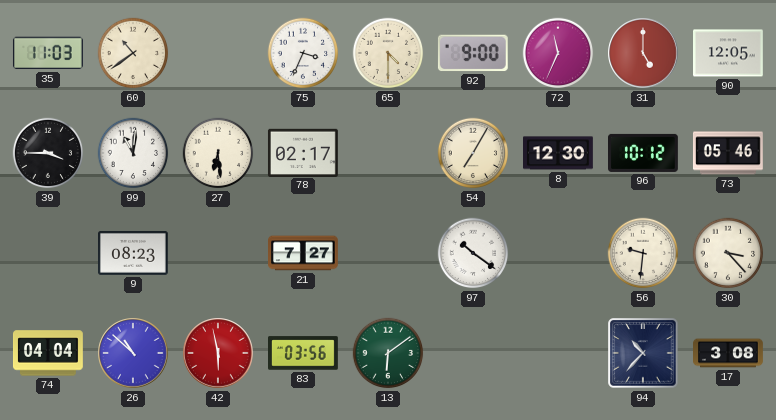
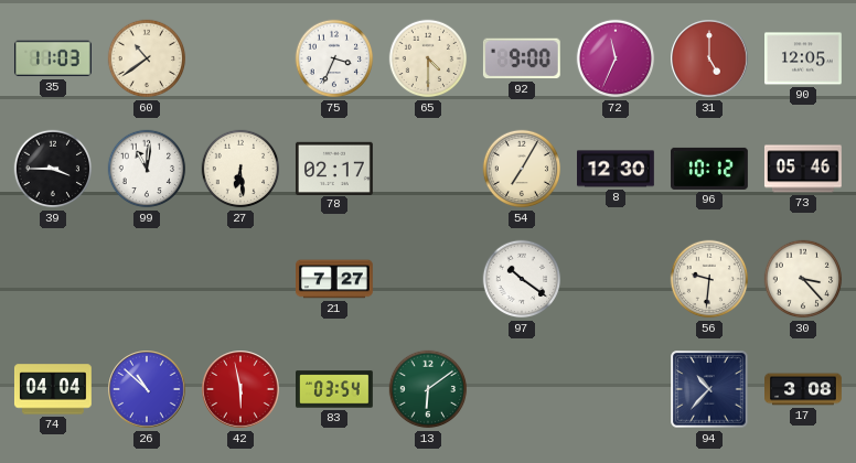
9: 08:23 -> none
83: 03:56 -> 03:54
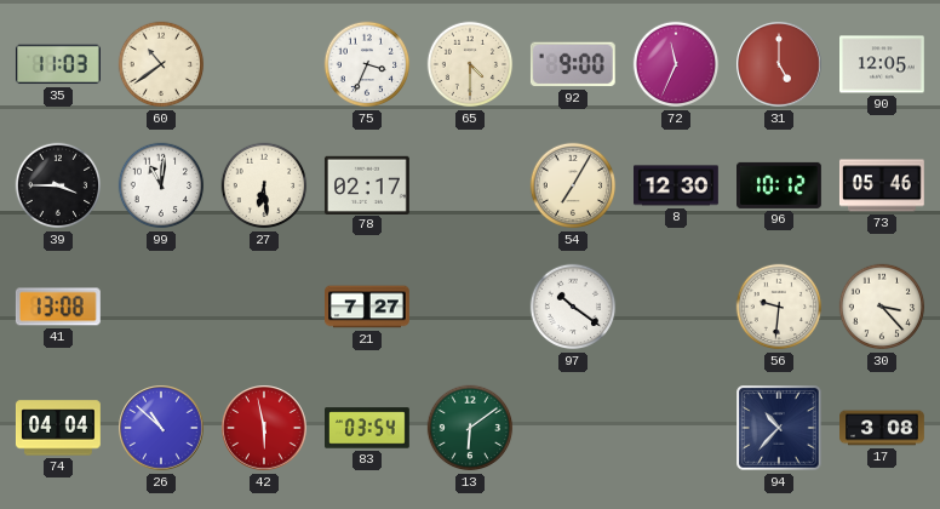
41: none -> 13:08
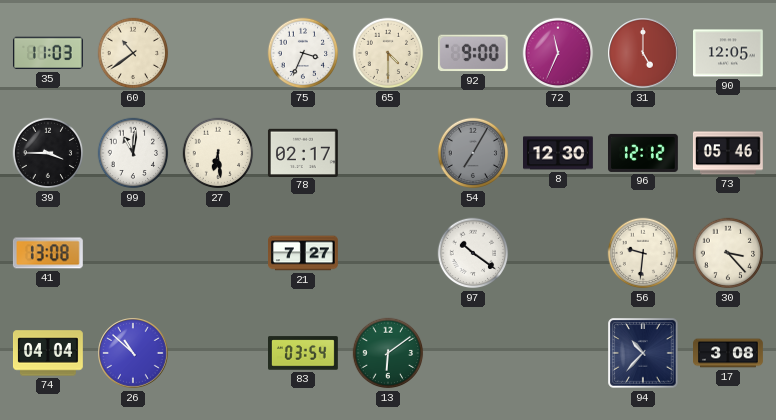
54 dial: cream -> grey
96: 10:12 -> 12:12
42: 5:58 -> none
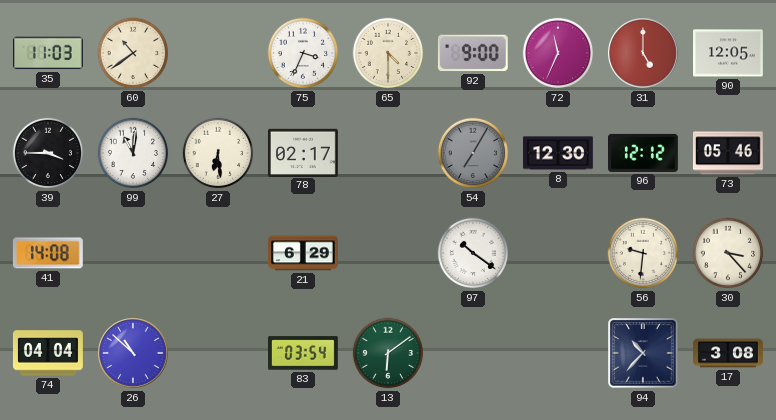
41: 13:08 -> 14:08
21: 7:27 -> 6:29
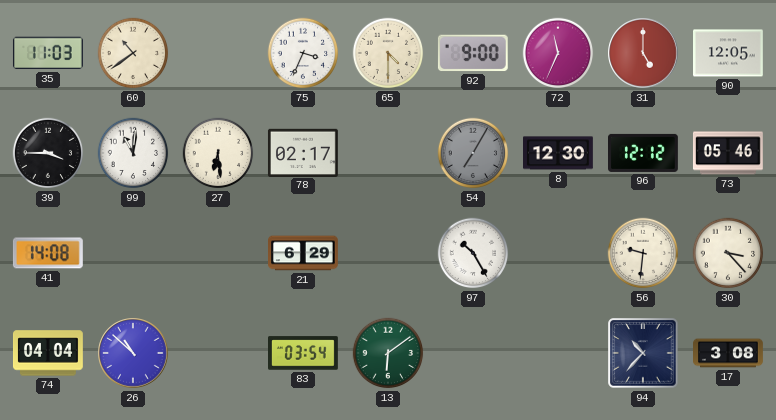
97: 10:21 -> 10:25
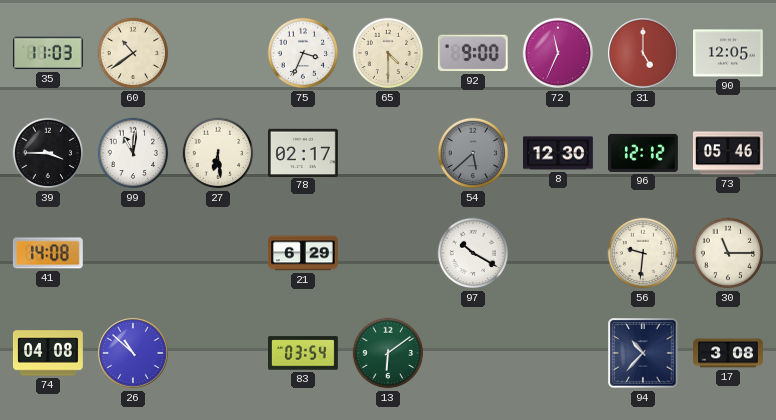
54: 7:05 -> 5:38
97: 10:25 -> 10:20
30: 3:23 -> 11:15
74: 04:04 -> 04:08
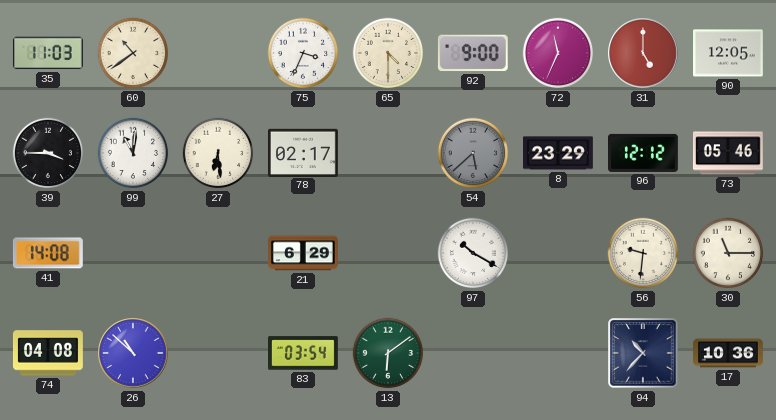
8: 12:30 -> 23:29
17: 3:08 -> 10:36
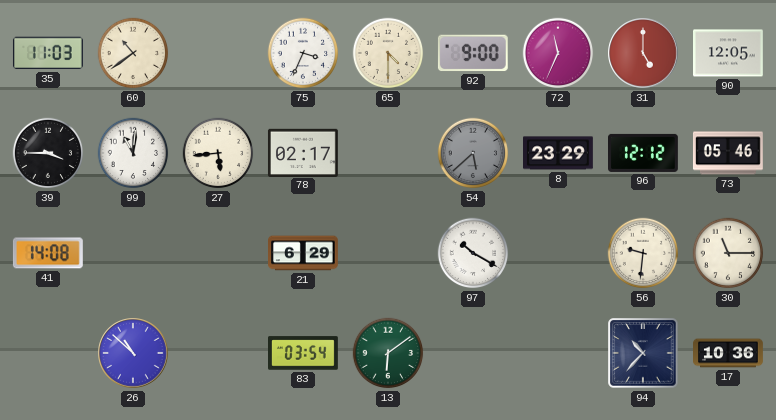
27: 6:29 -> 5:44
74: 04:08 -> none
